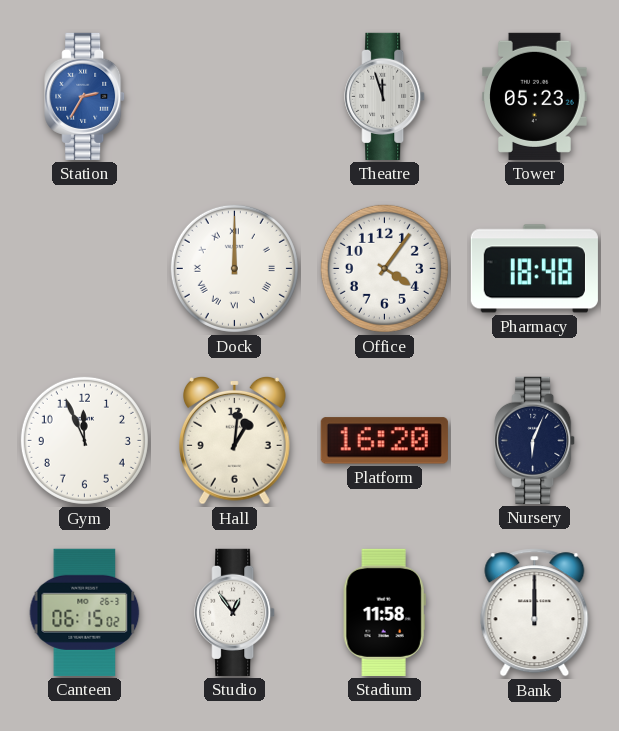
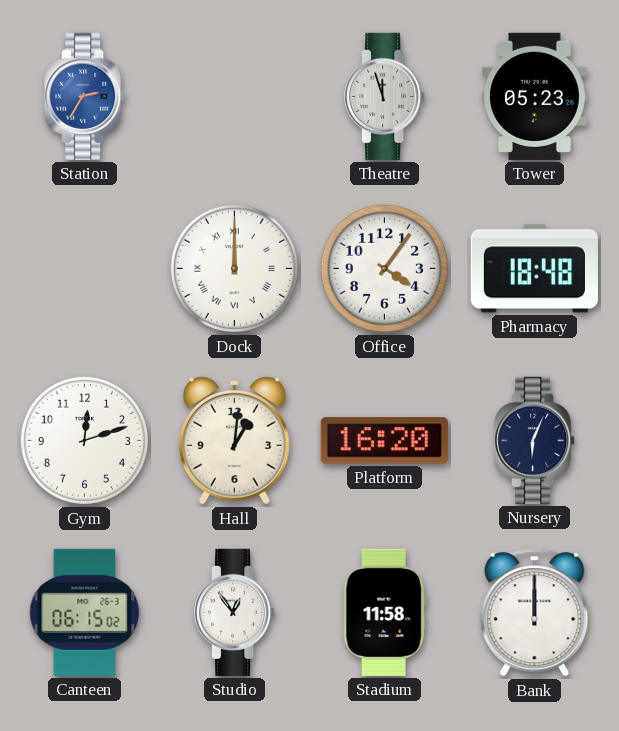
Gym: 11:56 -> 12:12
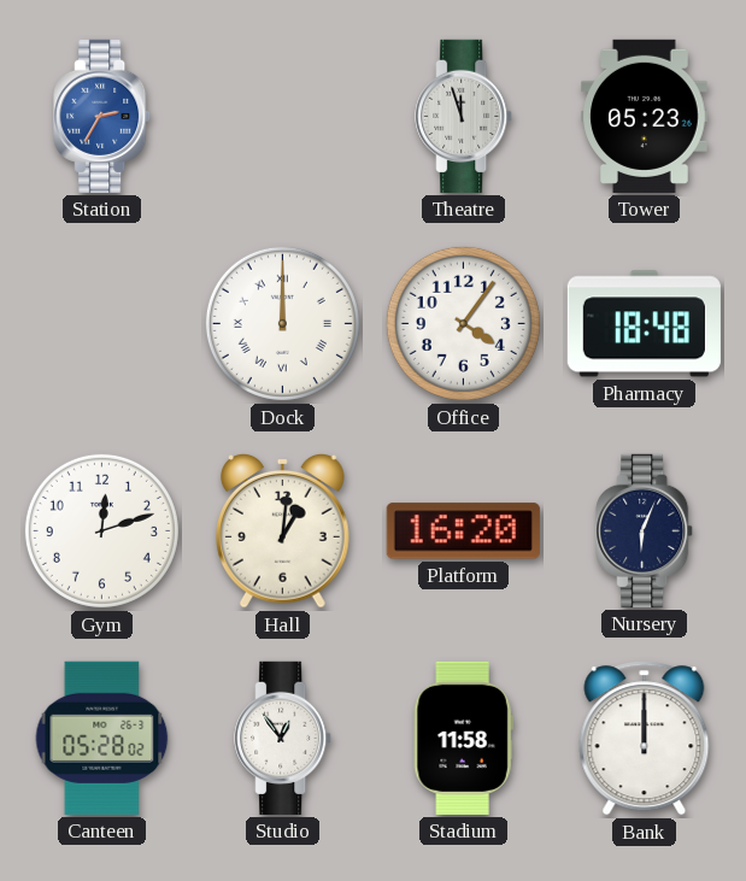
Canteen: 06:15 -> 05:28
